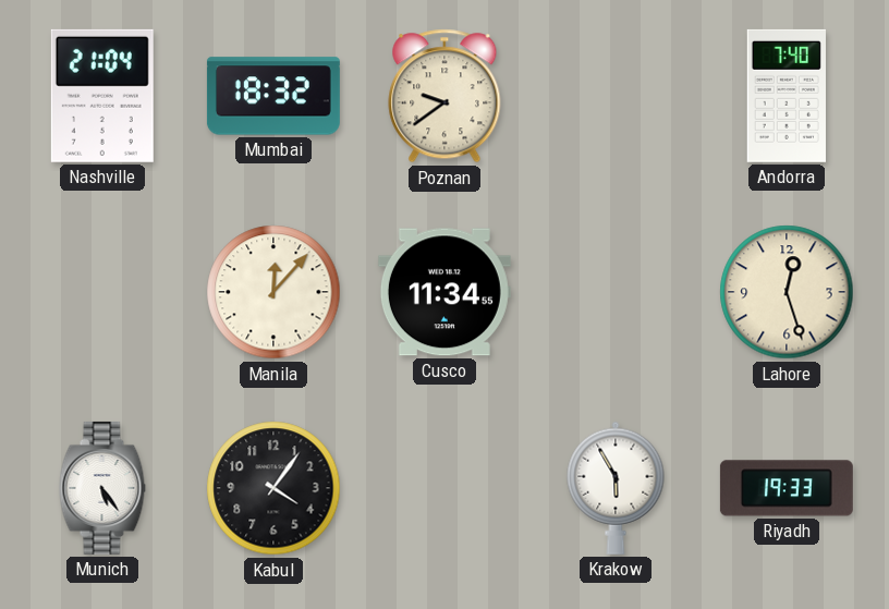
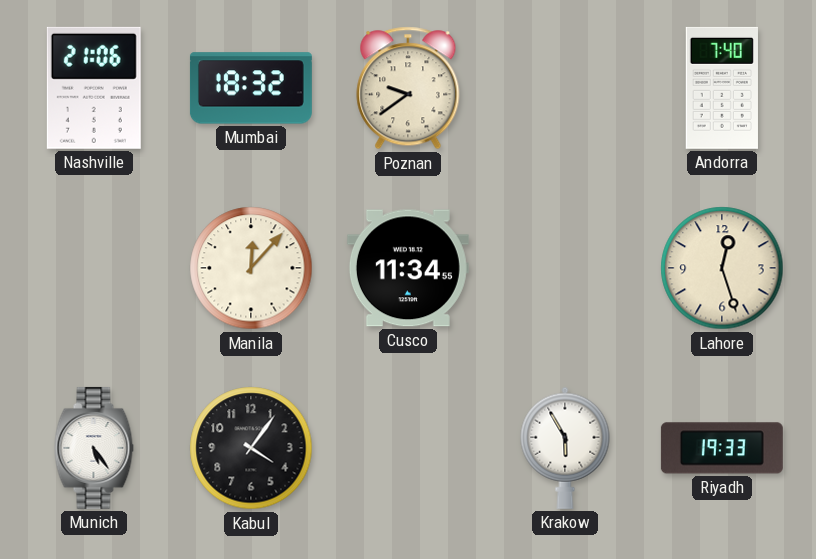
Nashville: 21:04 -> 21:06
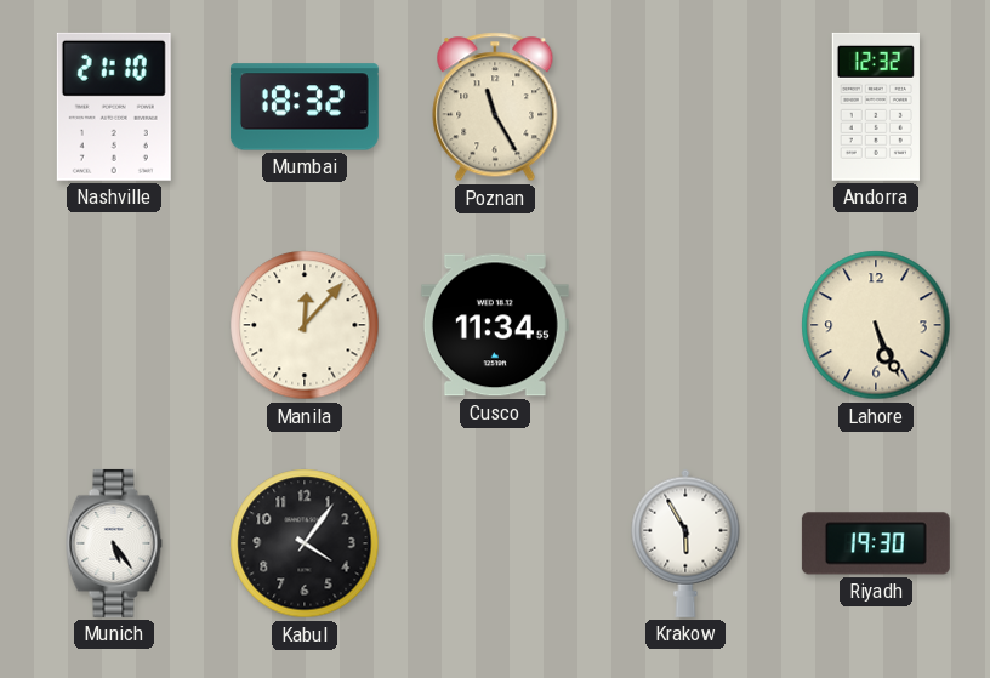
Nashville: 21:06 -> 21:10
Poznan: 9:39 -> 11:25
Andorra: 7:40 -> 12:32
Lahore: 12:27 -> 5:26
Riyadh: 19:33 -> 19:30
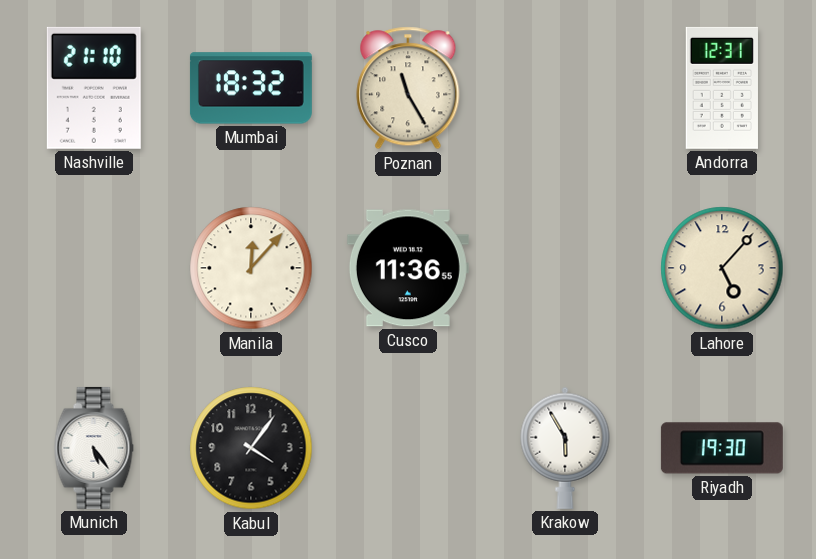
Andorra: 12:32 -> 12:31
Cusco: 11:34 -> 11:36
Lahore: 5:26 -> 5:07
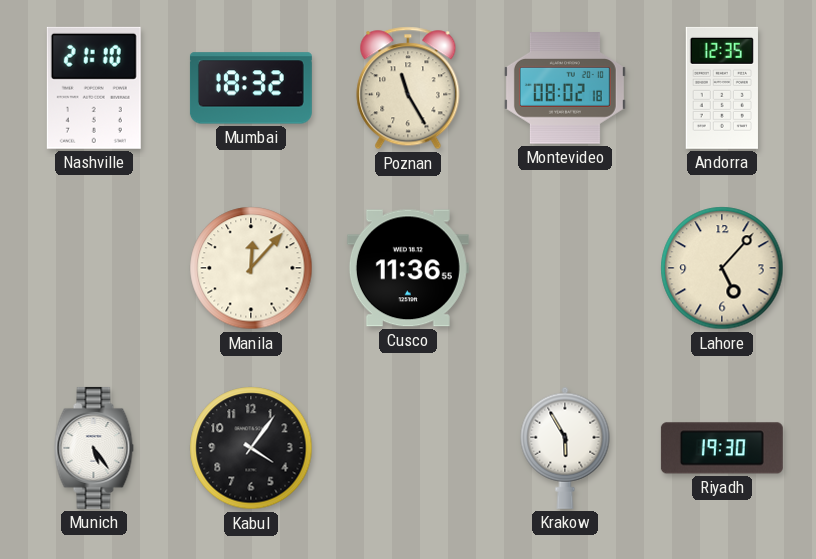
Montevideo: none -> 08:02
Andorra: 12:31 -> 12:35
